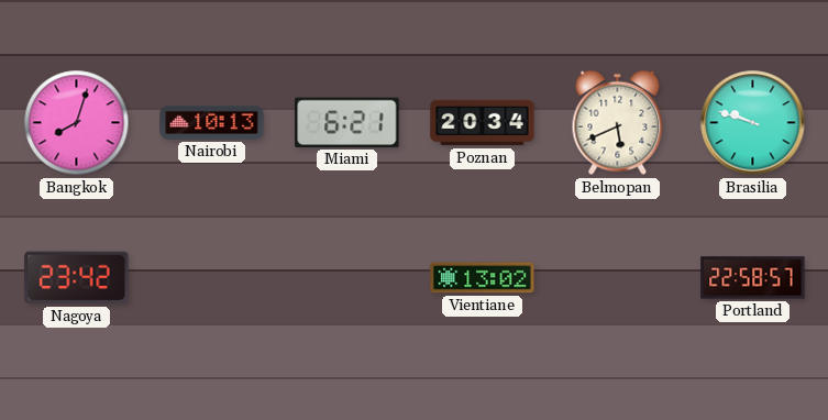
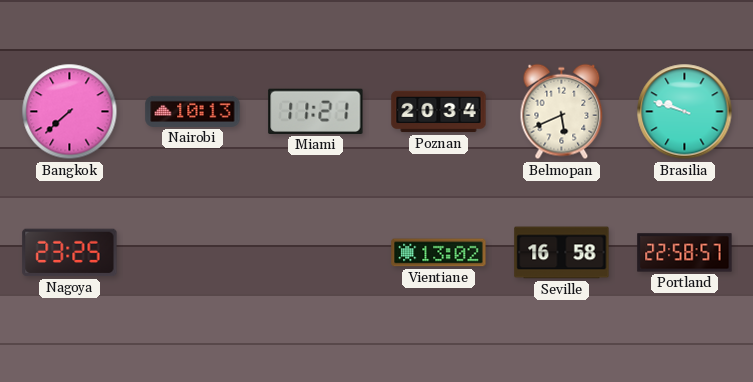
Bangkok: 8:03 -> 7:38
Miami: 6:21 -> 11:21
Nagoya: 23:42 -> 23:25
Seville: none -> 16:58
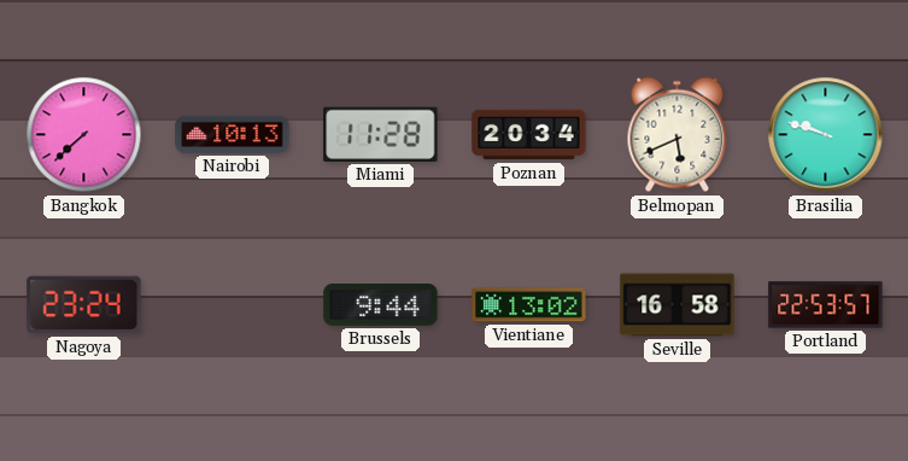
Miami: 11:21 -> 11:28
Nagoya: 23:25 -> 23:24
Brussels: none -> 9:44
Portland: 22:58 -> 22:53
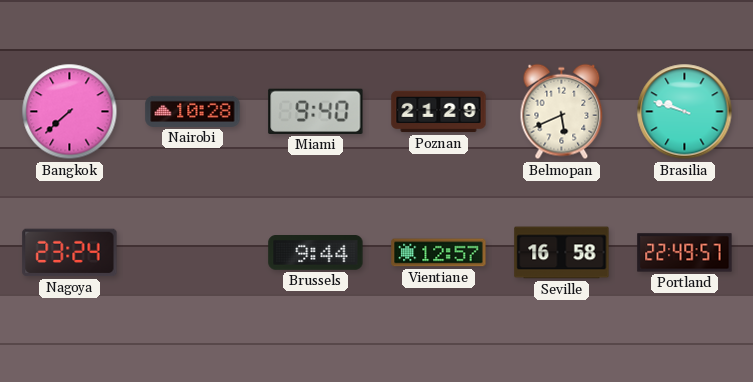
Nairobi: 10:13 -> 10:28
Miami: 11:28 -> 9:40
Poznan: 20:34 -> 21:29
Vientiane: 13:02 -> 12:57
Portland: 22:53 -> 22:49
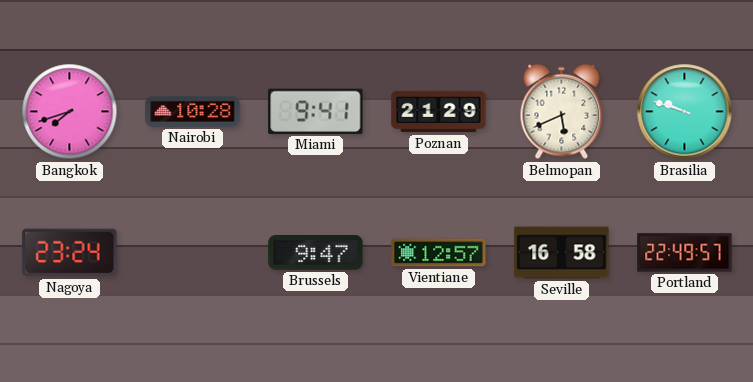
Bangkok: 7:38 -> 7:42
Miami: 9:40 -> 9:41
Brussels: 9:44 -> 9:47
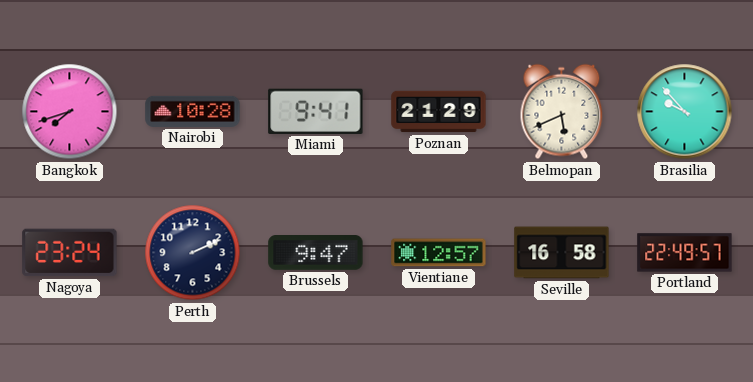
Brasilia: 9:48 -> 9:53
Perth: none -> 2:11
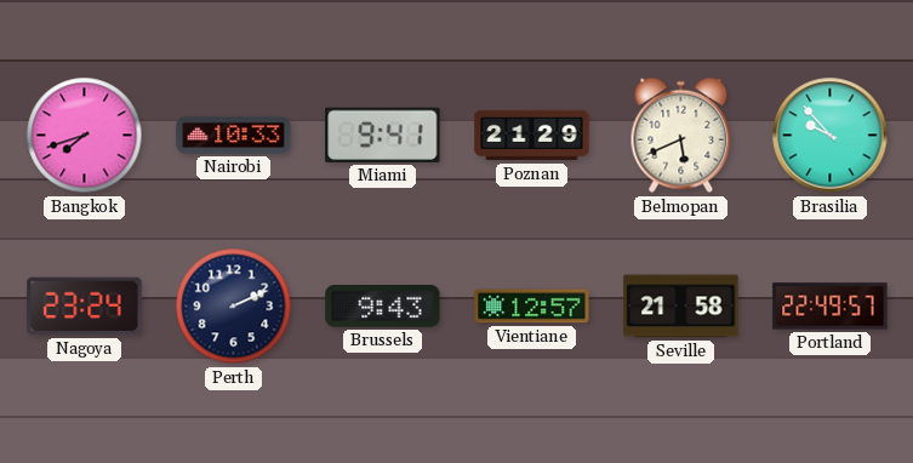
Nairobi: 10:28 -> 10:33
Brussels: 9:47 -> 9:43
Seville: 16:58 -> 21:58
